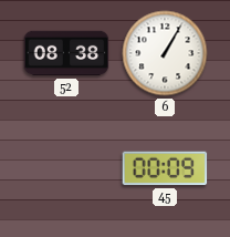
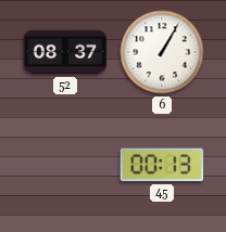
52: 08:38 -> 08:37
45: 00:09 -> 00:13
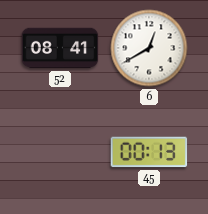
52: 08:37 -> 08:41
6: 1:05 -> 12:40
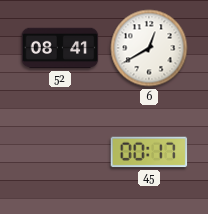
45: 00:13 -> 00:17
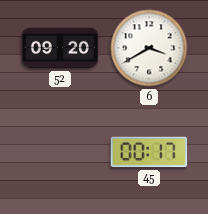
52: 08:41 -> 09:20
6: 12:40 -> 3:40
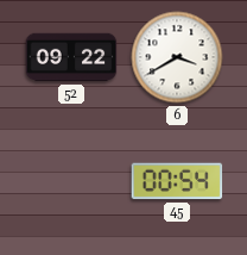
52: 09:20 -> 09:22
45: 00:17 -> 00:54
